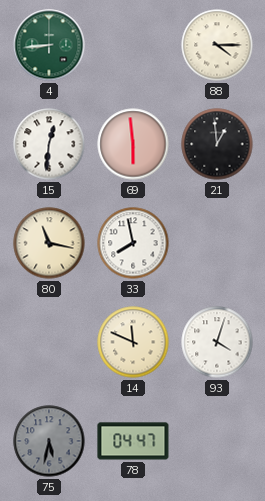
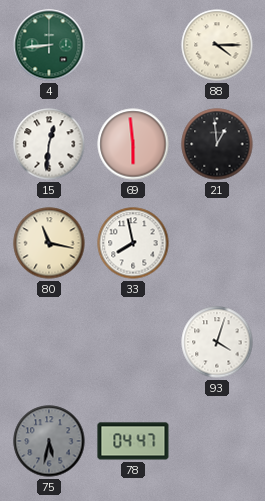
14: 11:49 -> none
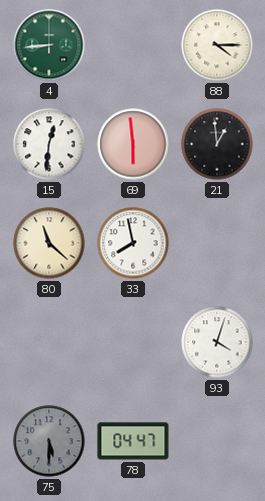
80: 11:17 -> 11:22
75: 5:32 -> 5:30
